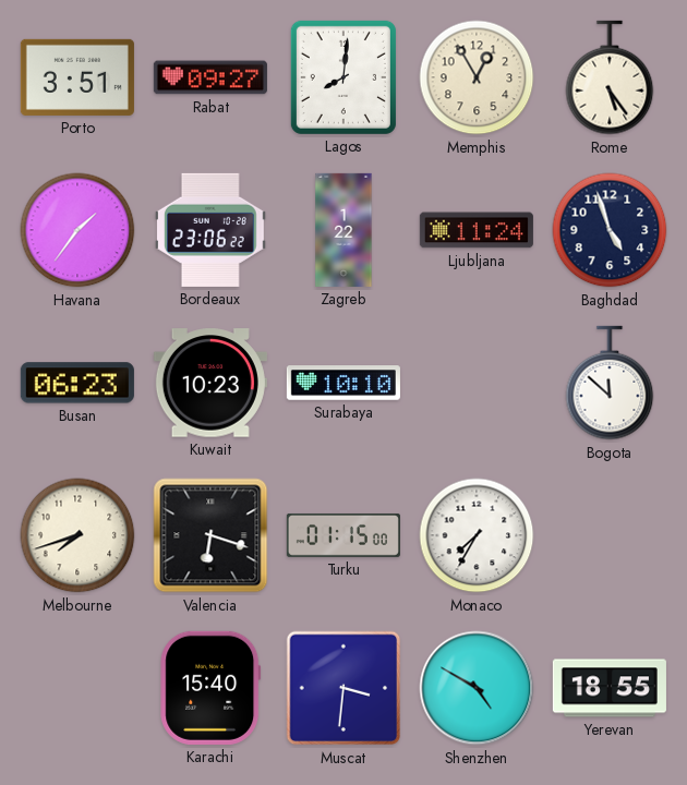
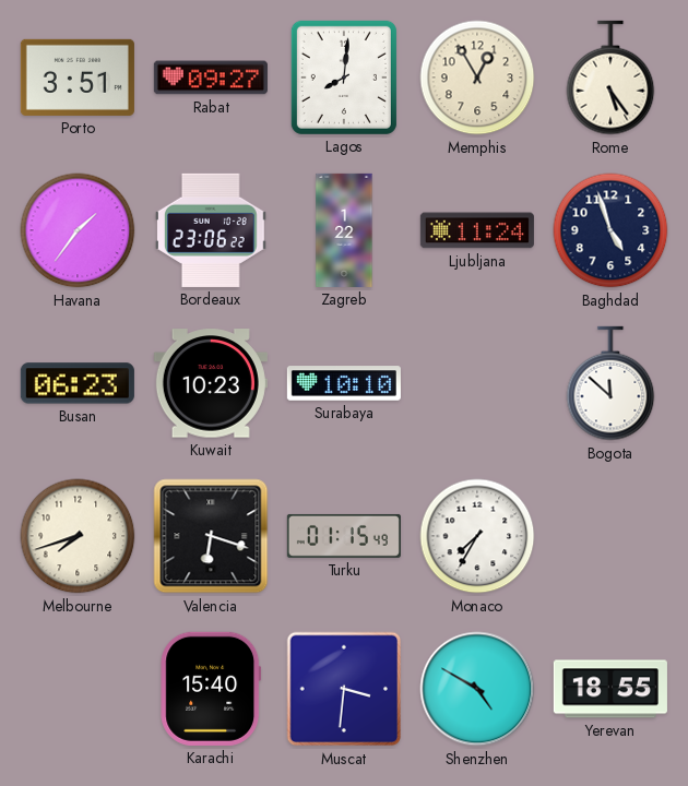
Turku: 01:15:00 -> 01:15:49
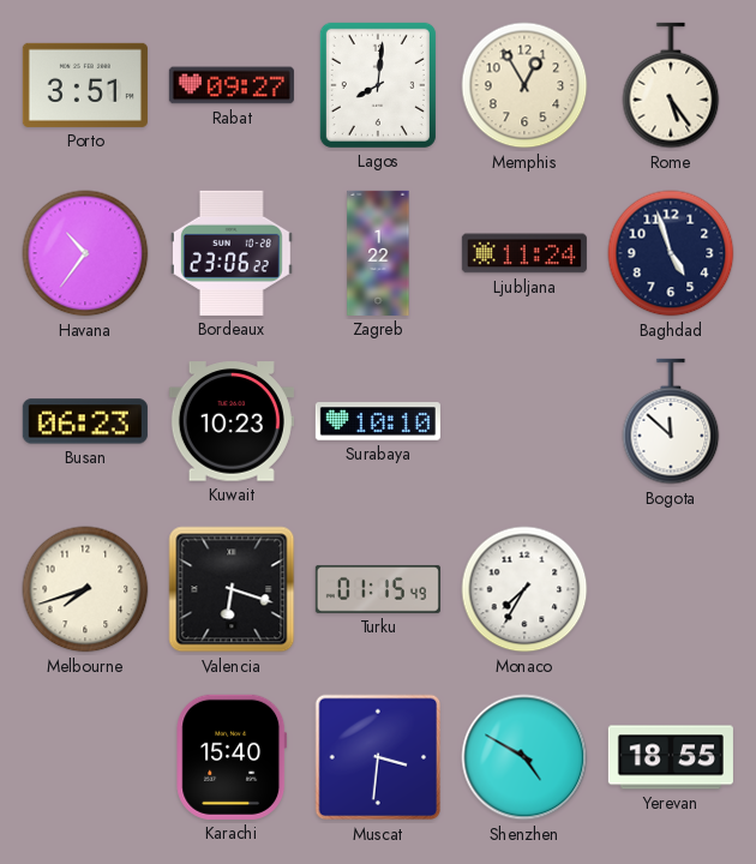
Havana: 1:36 -> 10:36
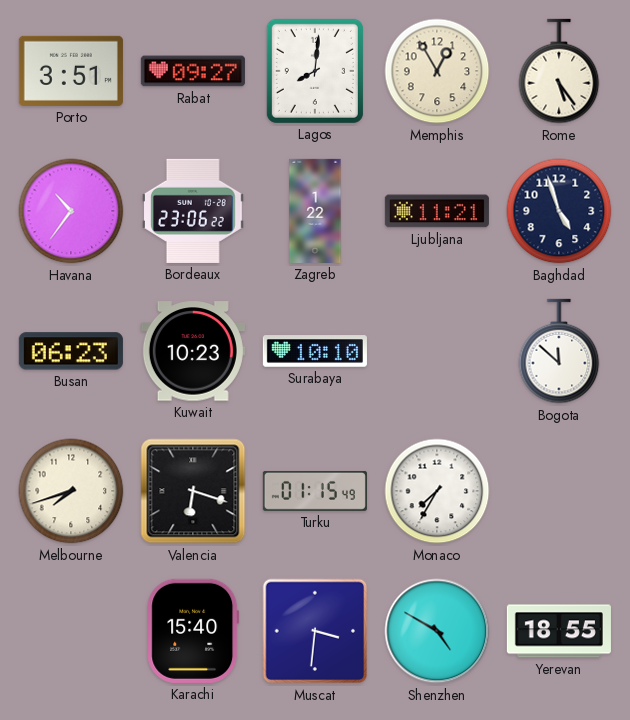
Ljubljana: 11:24 -> 11:21
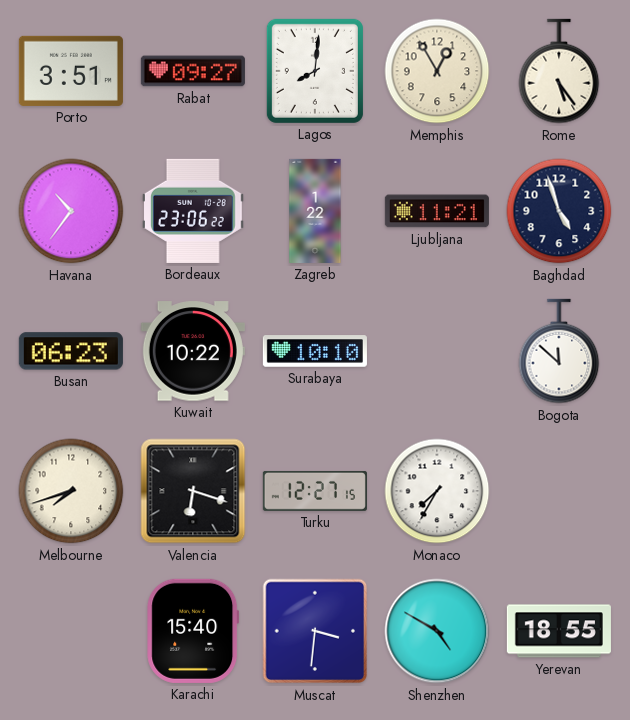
Kuwait: 10:23 -> 10:22
Turku: 01:15 -> 12:27
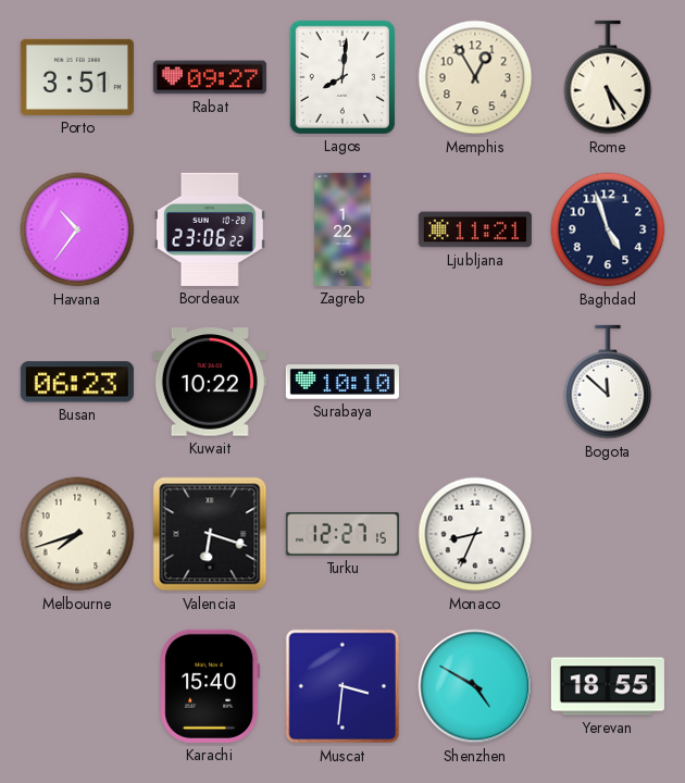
Monaco: 7:35 -> 8:34
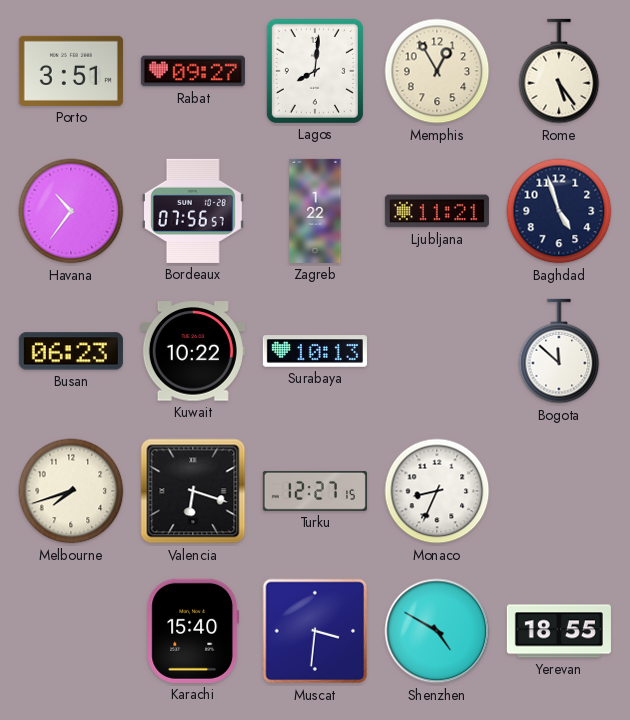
Bordeaux: 23:06 -> 07:56
Surabaya: 10:10 -> 10:13
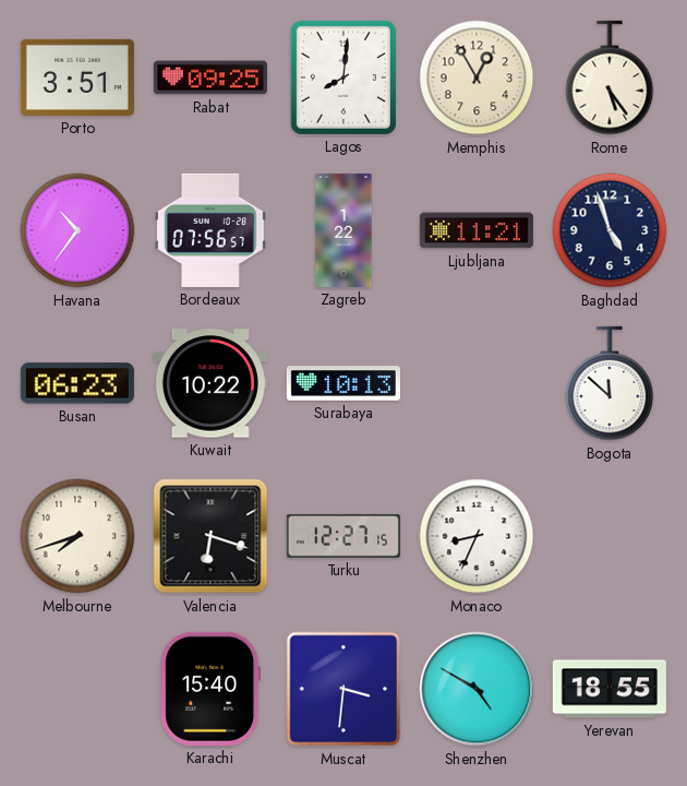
Rabat: 09:27 -> 09:25
